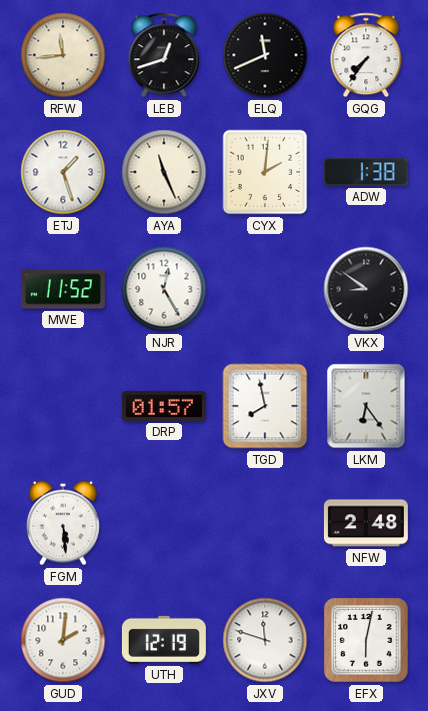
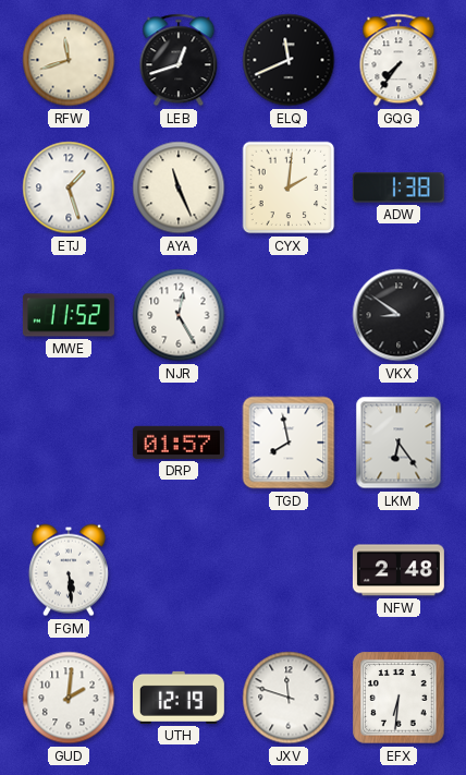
RFW: 11:44 -> 11:42
EFX: 6:02 -> 6:31
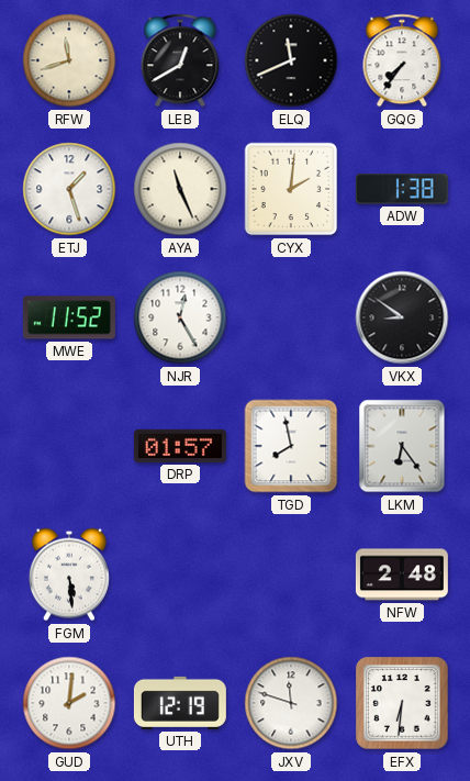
LEB: 12:42 -> 12:40
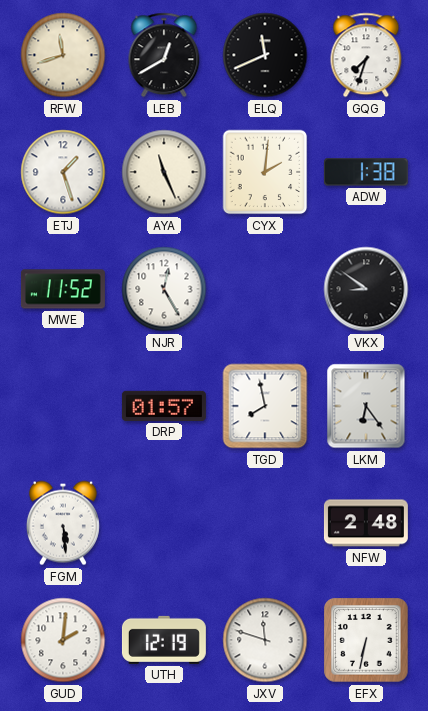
GQG: 7:36 -> 7:33
EFX: 6:31 -> 6:32
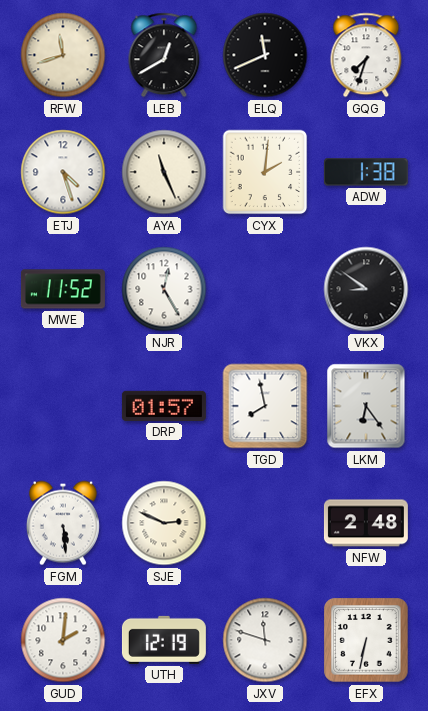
ETJ: 1:27 -> 4:27
SJE: none -> 2:49
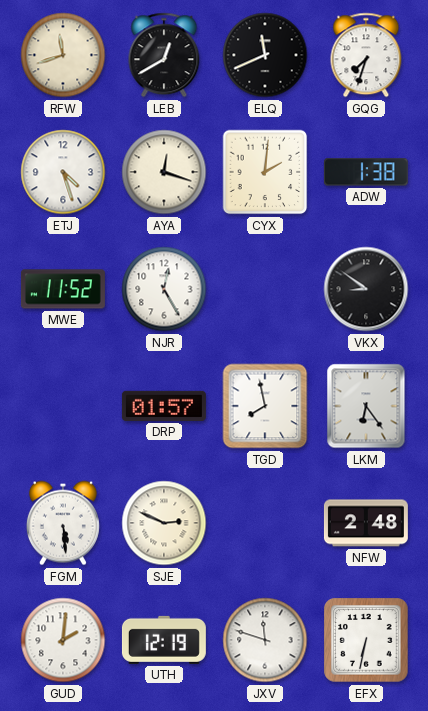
AYA: 11:26 -> 12:18
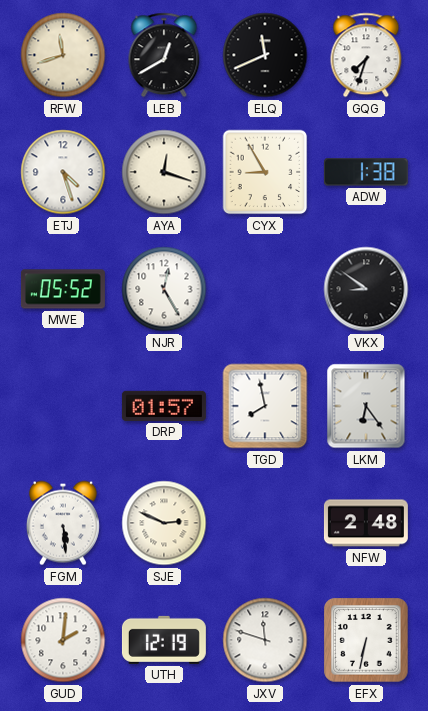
CYX: 2:01 -> 8:55
MWE: 11:52 -> 05:52
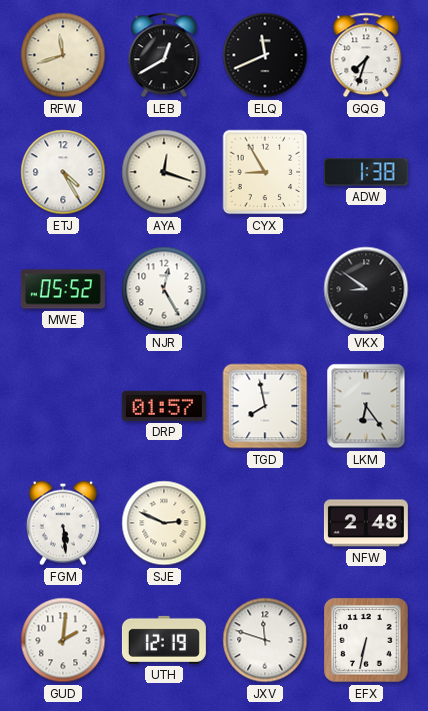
ETJ: 4:27 -> 4:25
